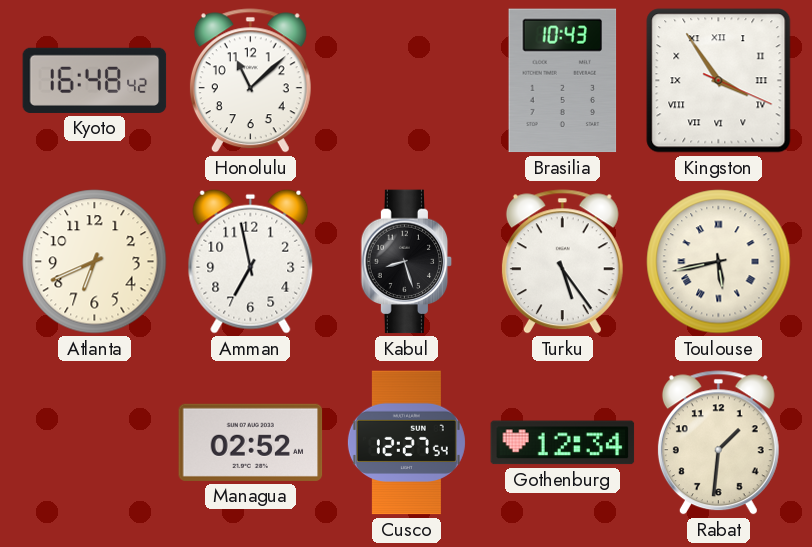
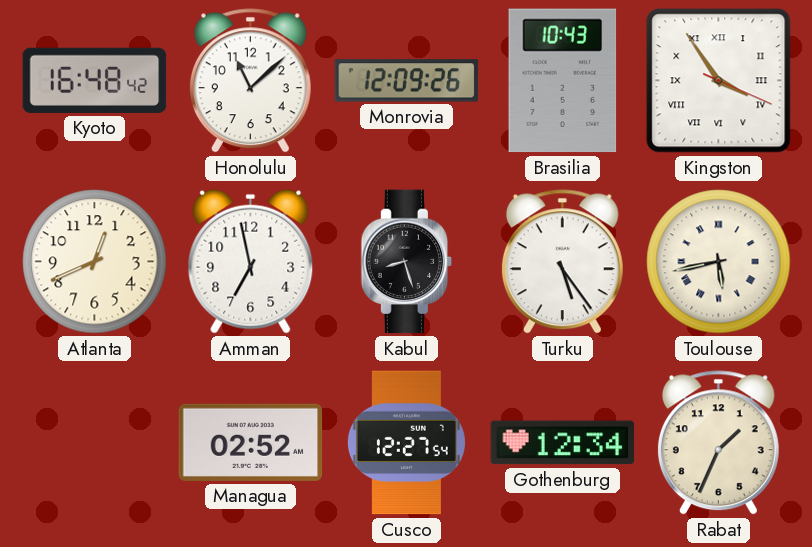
Monrovia: none -> 12:09
Atlanta: 6:41 -> 12:41
Rabat: 1:31 -> 1:34
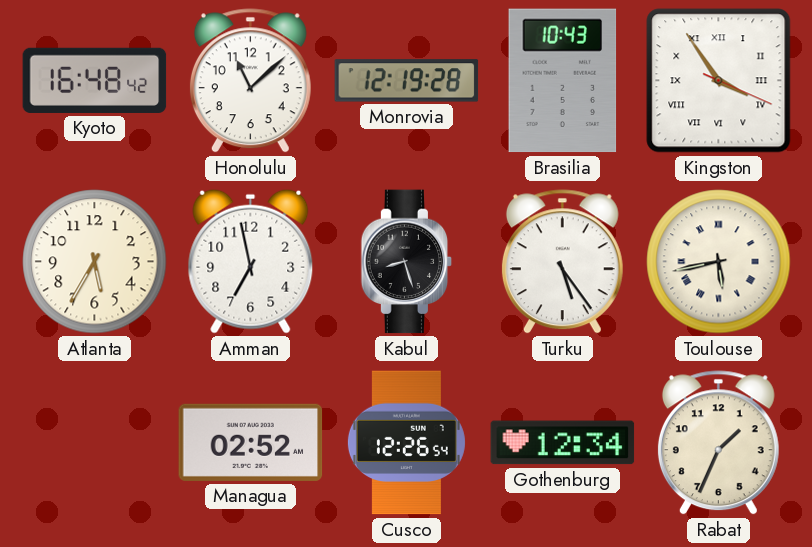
Monrovia: 12:09 -> 12:19
Atlanta: 12:41 -> 5:35
Cusco: 12:27 -> 12:26
